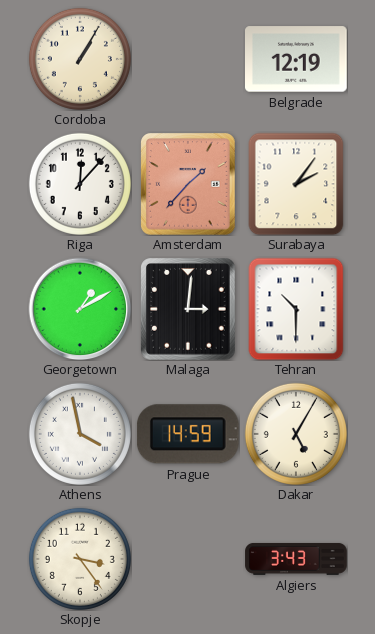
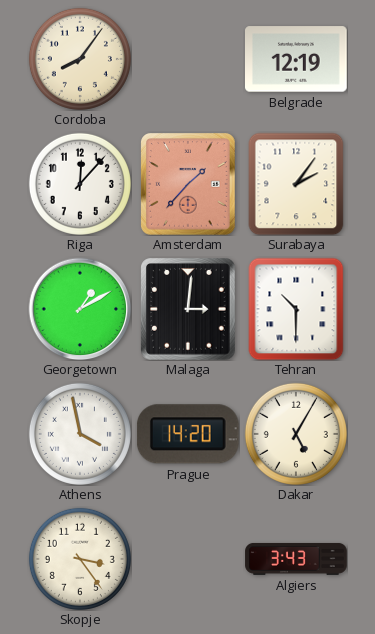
Cordoba: 1:05 -> 8:06
Prague: 14:59 -> 14:20
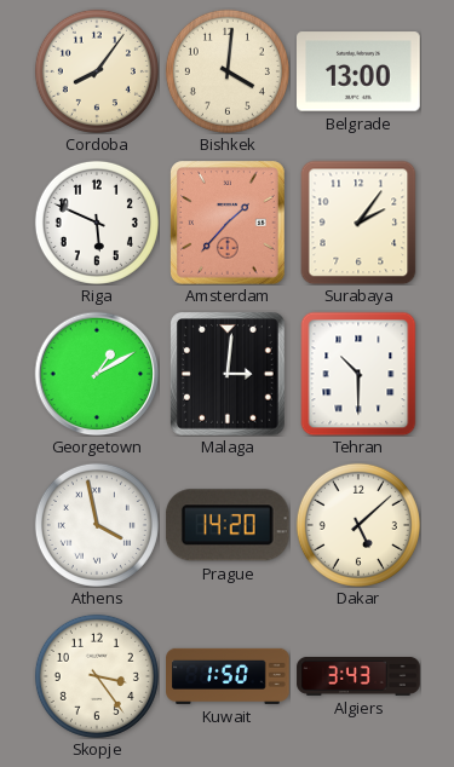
Bishkek: none -> 4:01
Belgrade: 12:19 -> 13:00
Riga: 12:07 -> 5:49
Dakar: 5:05 -> 5:08
Kuwait: none -> 1:50
